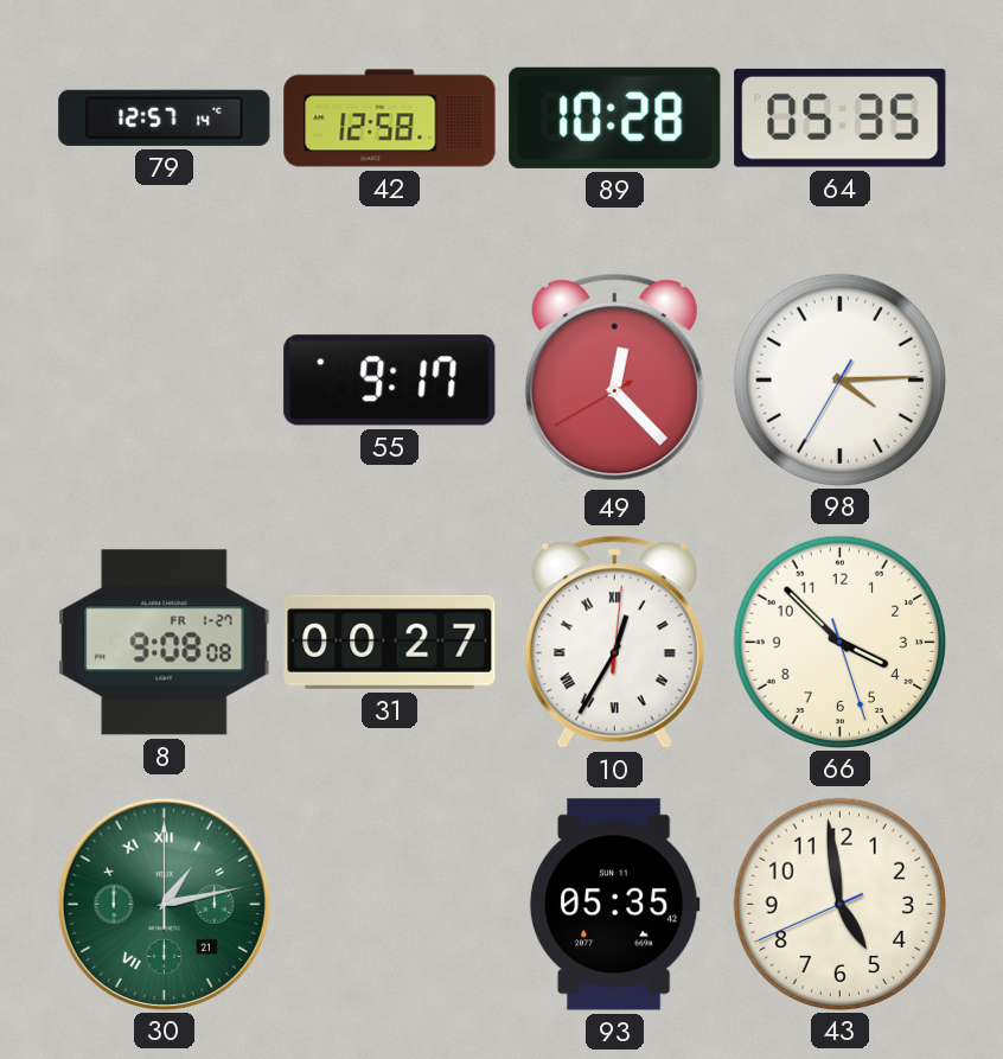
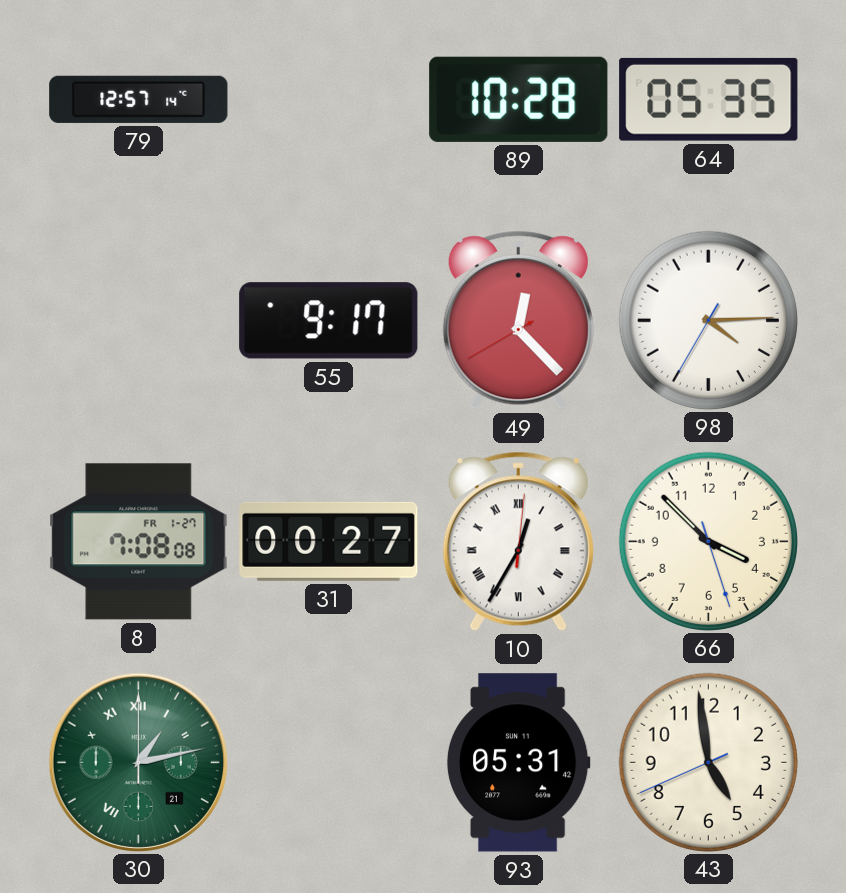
42: 12:58 -> none
8: 9:08 -> 7:08
93: 05:35 -> 05:31
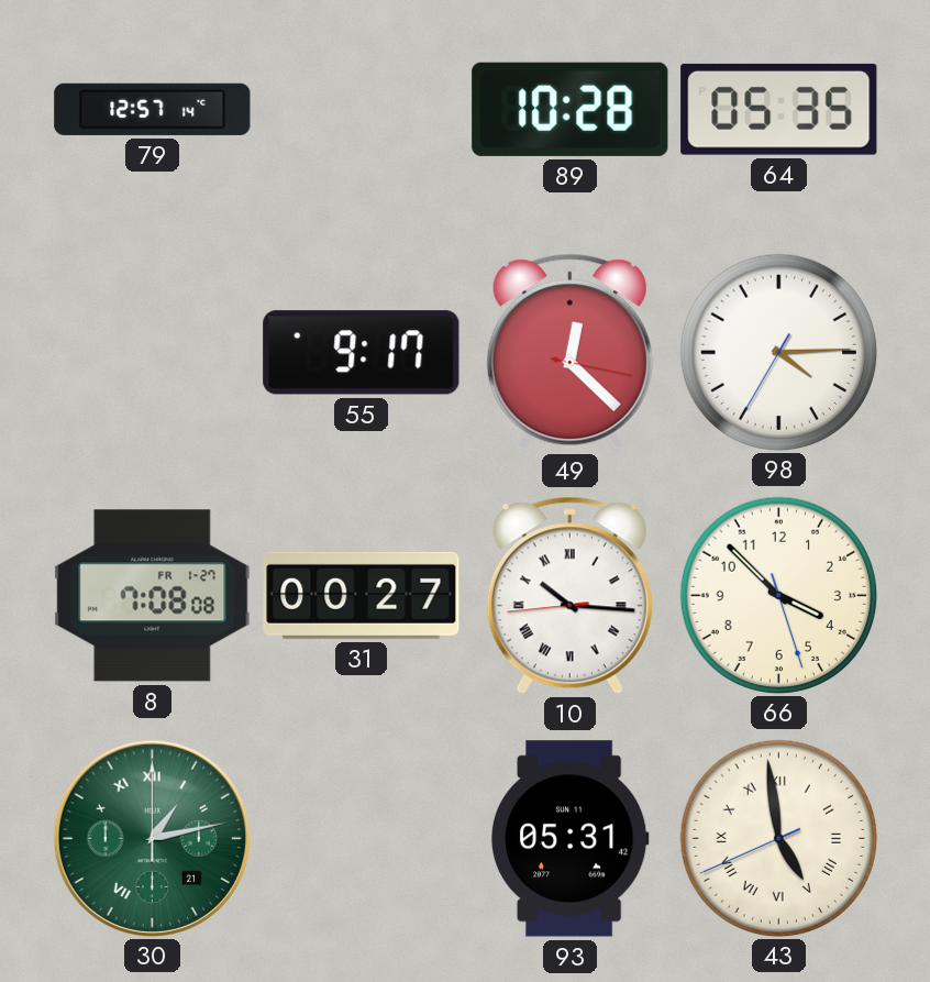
49: 12:22:40 -> 12:22:17
10: 12:35 -> 10:15
43 numerals: Arabic -> Roman
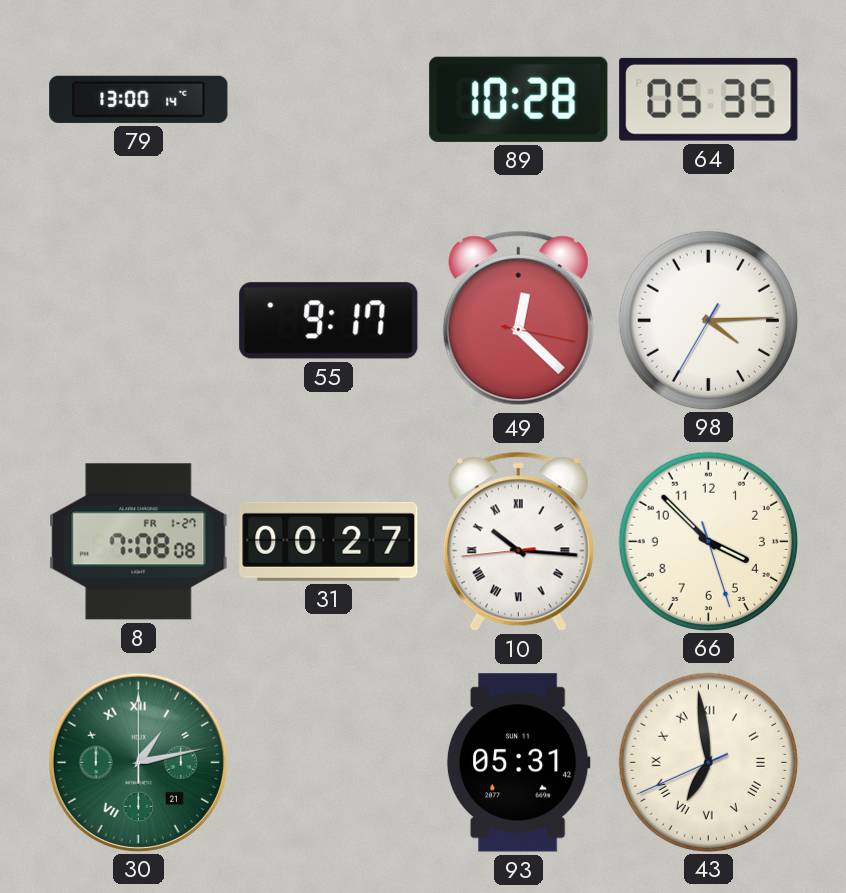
79: 12:57 -> 13:00
43: 4:58 -> 6:58
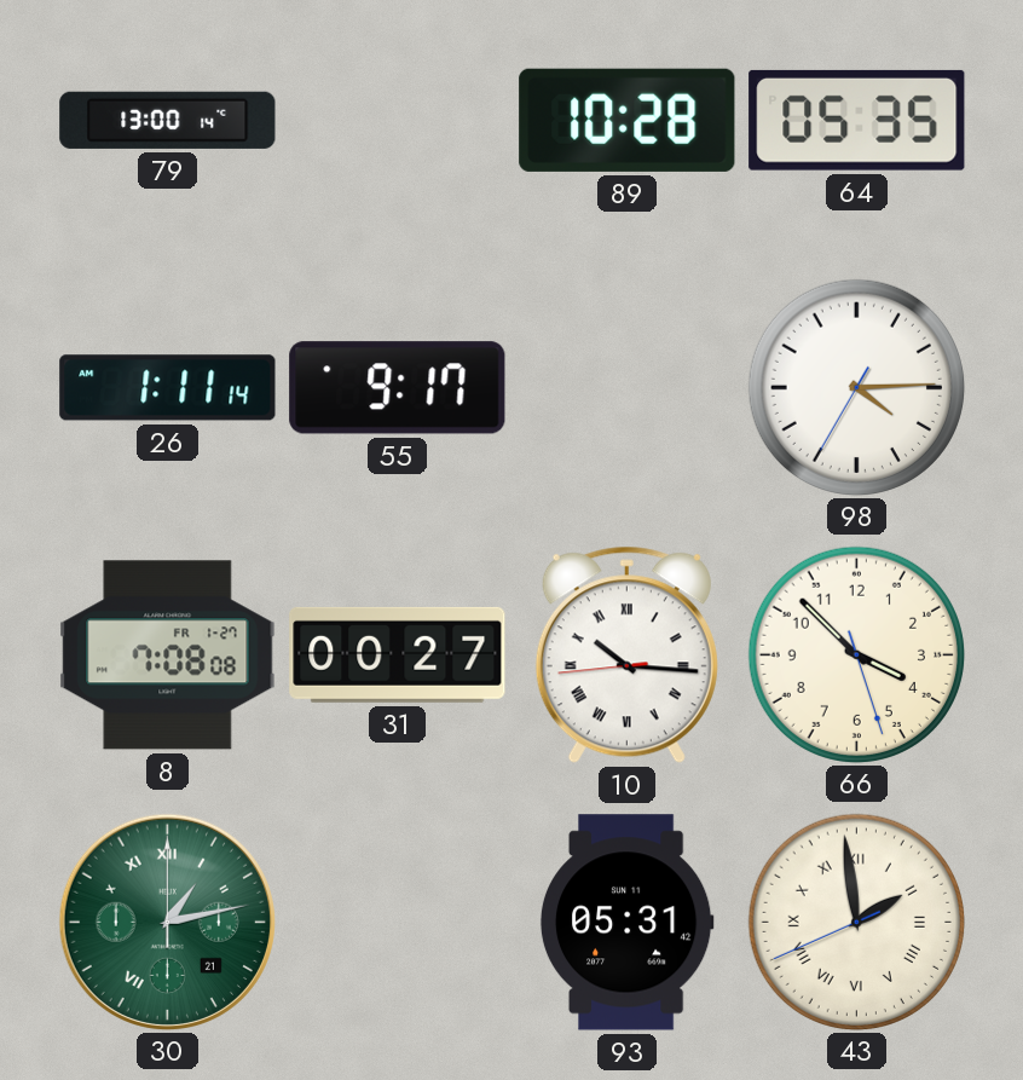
26: none -> 1:11
49: 12:22 -> none
43: 6:58 -> 1:58
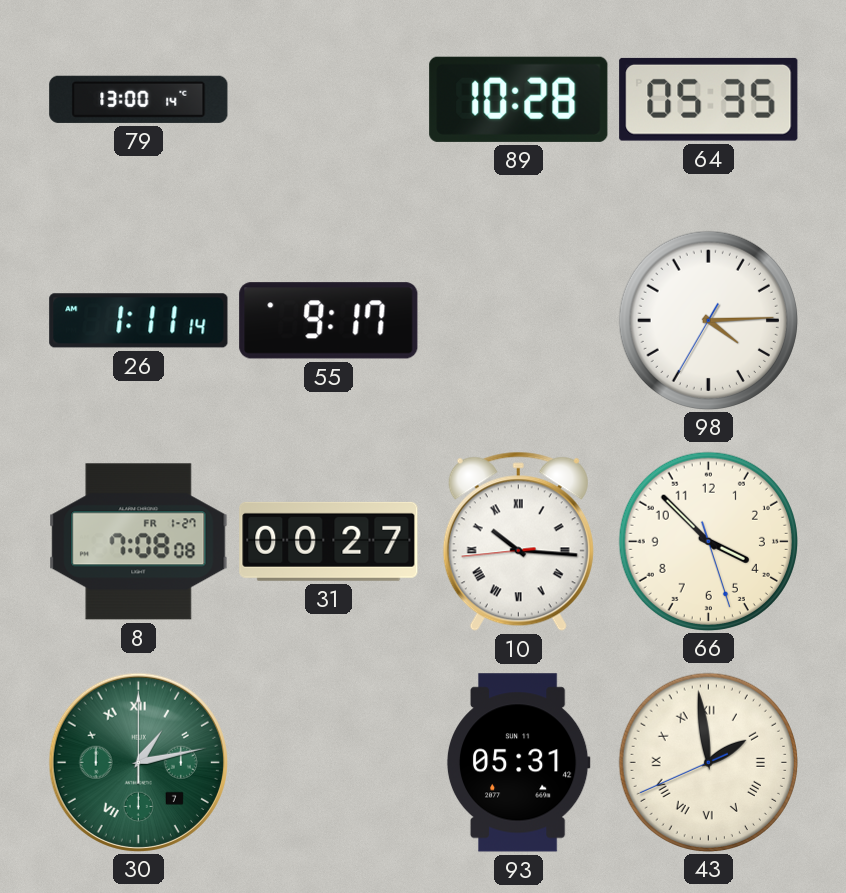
30 date: 21 -> 7
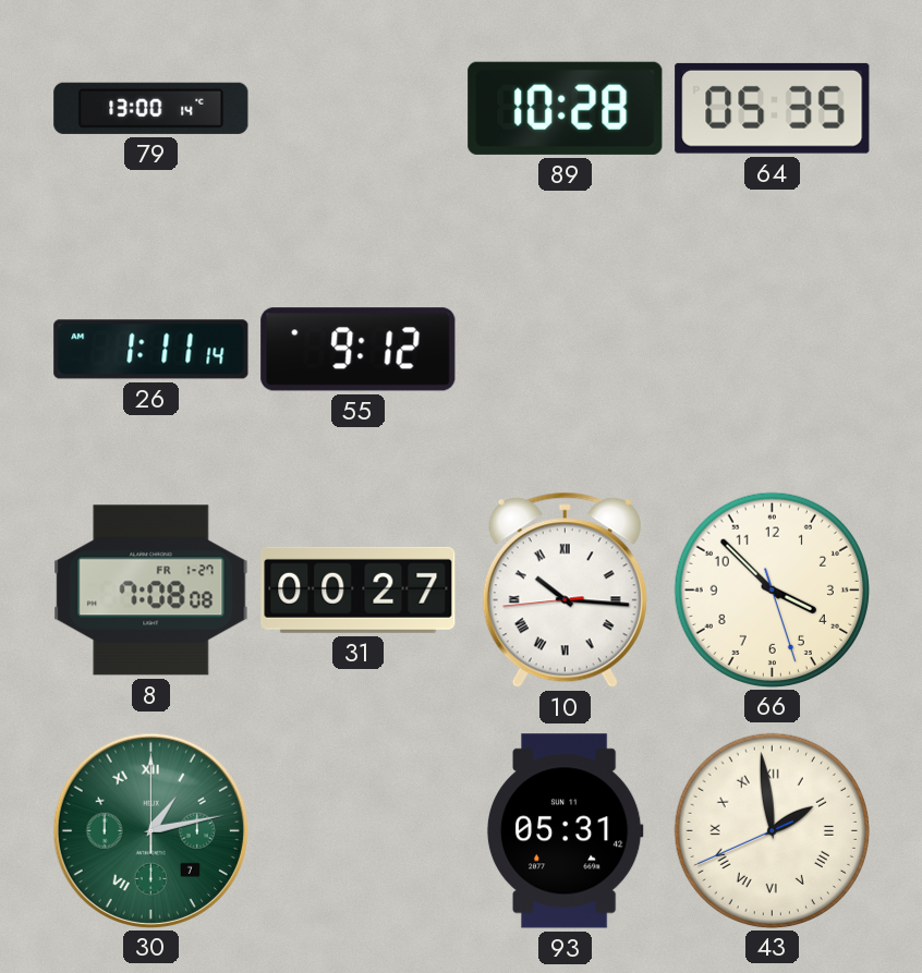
55: 9:17 -> 9:12
98: 4:14 -> none
